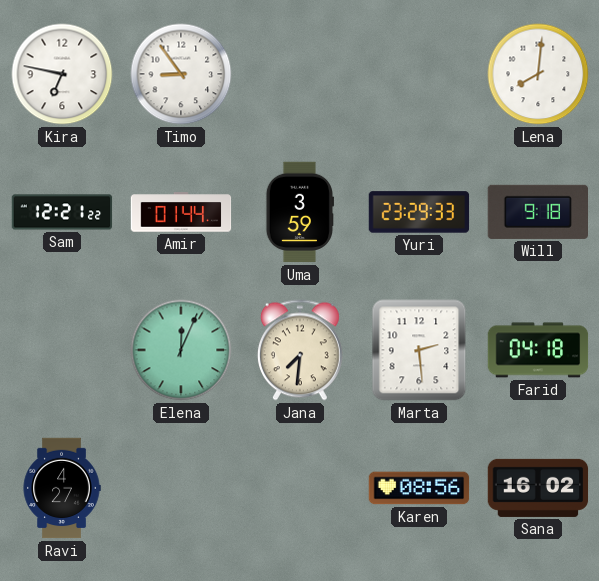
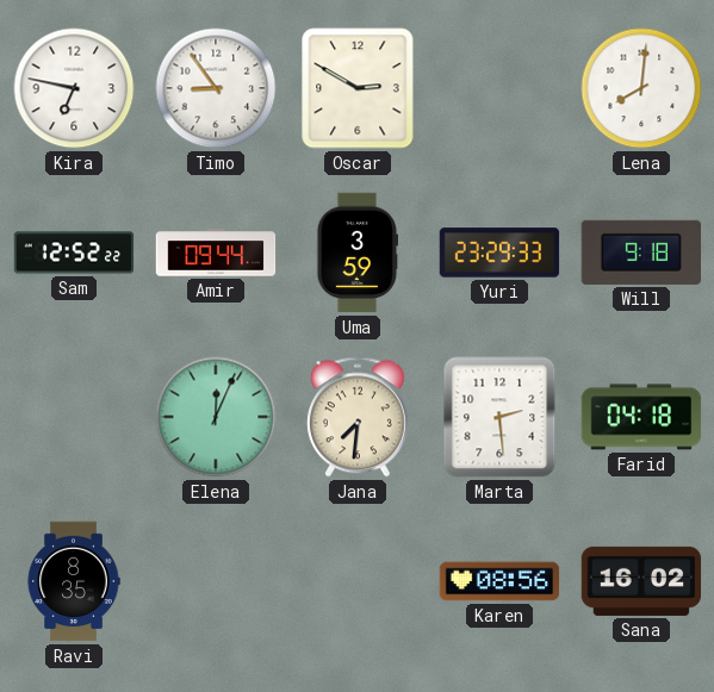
Oscar: none -> 2:50
Sam: 12:21 -> 12:52
Amir: 01:44 -> 09:44
Ravi: 4:27 -> 8:35
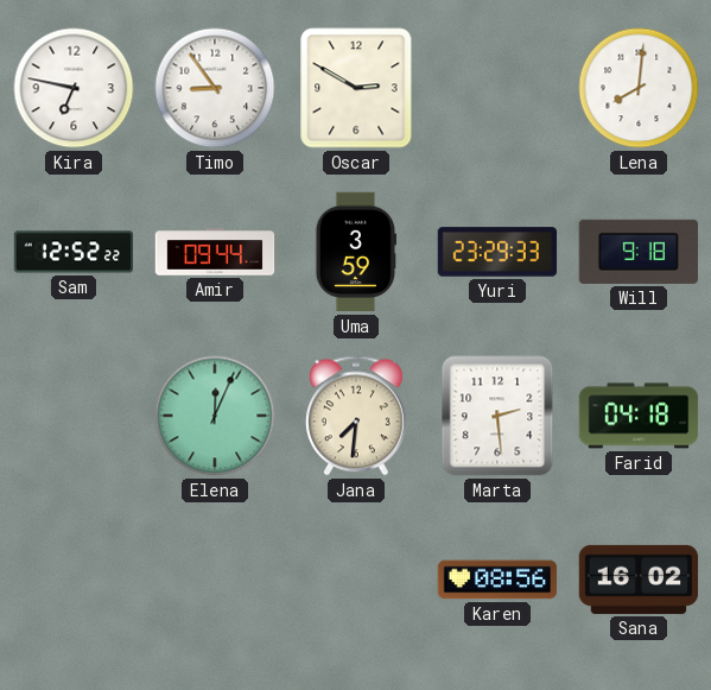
Ravi: 8:35 -> none
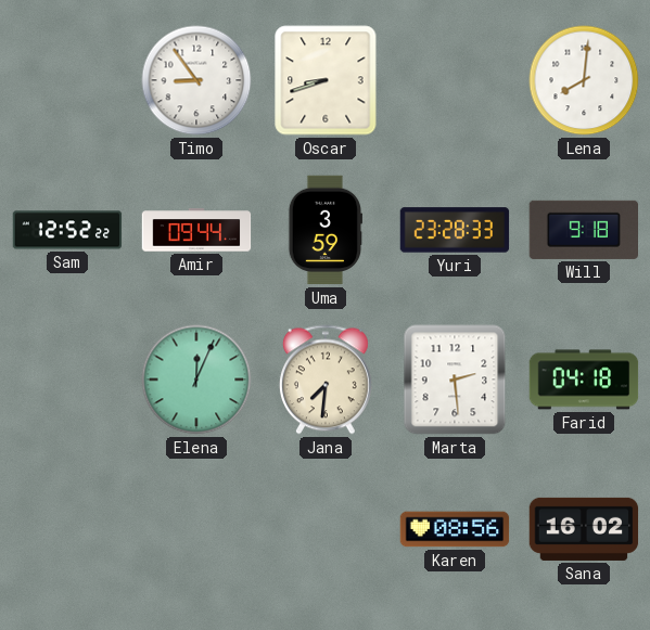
Kira: 6:47 -> none
Oscar: 2:50 -> 8:42
Yuri: 23:29 -> 23:28
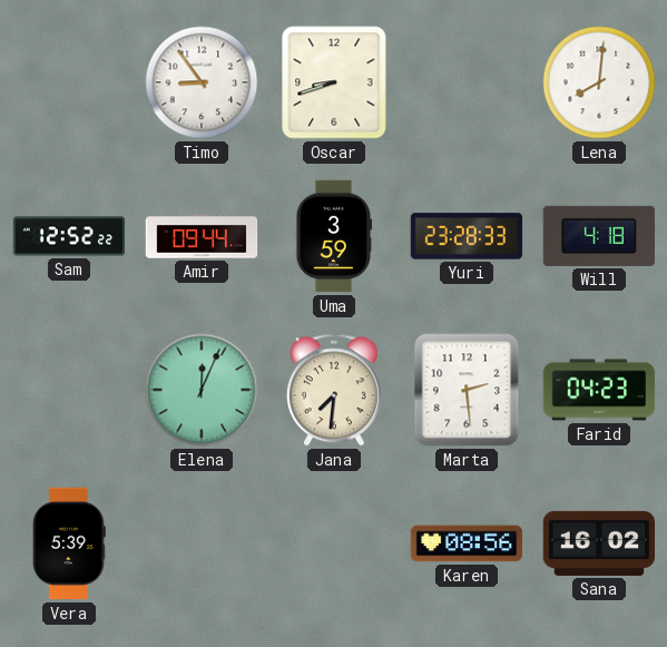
Will: 9:18 -> 4:18
Farid: 04:18 -> 04:23
Vera: none -> 5:39
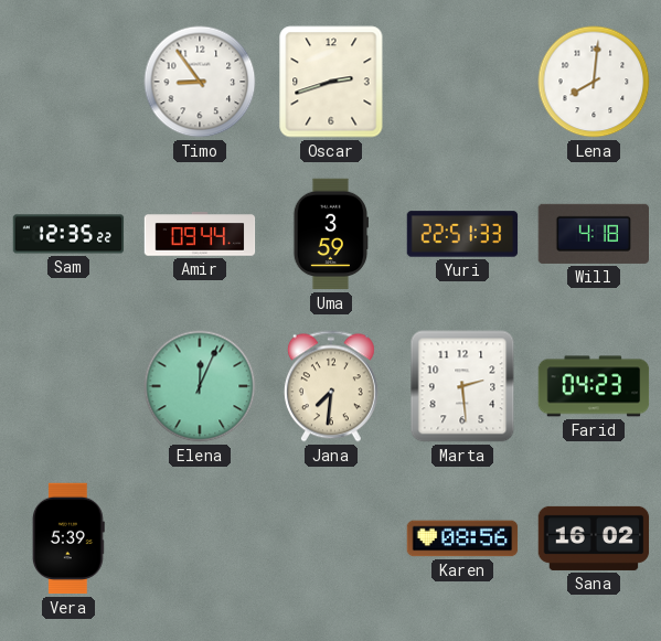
Oscar: 8:42 -> 2:42
Sam: 12:52 -> 12:35
Yuri: 23:28 -> 22:51
